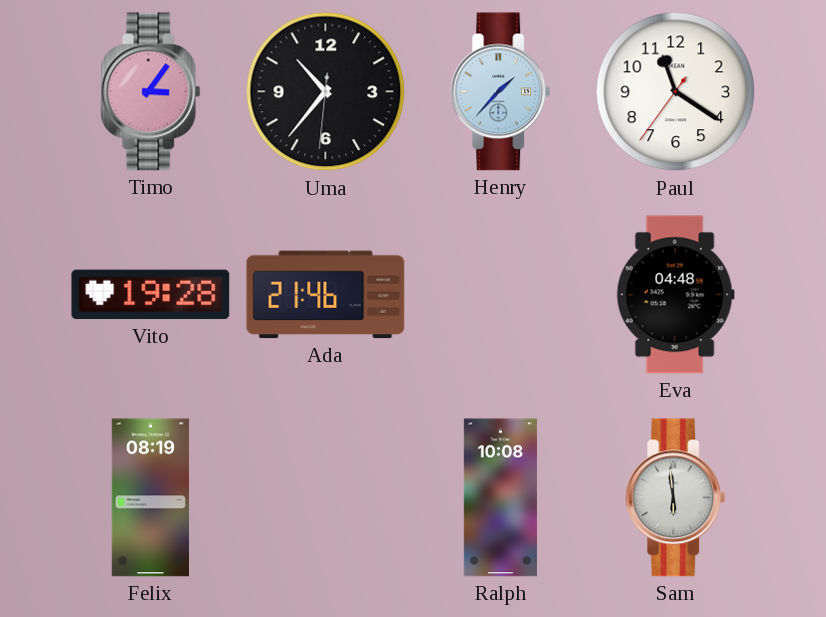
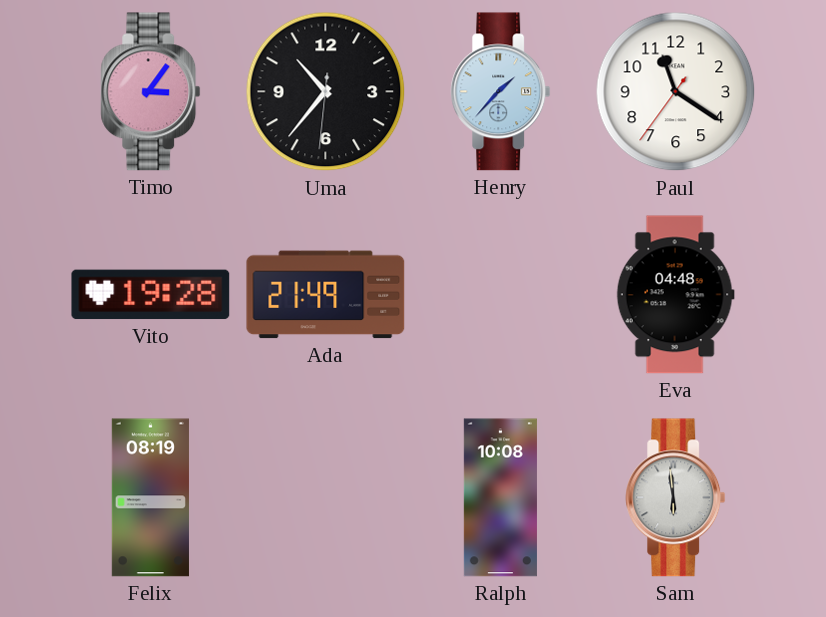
Ada: 21:46 -> 21:49
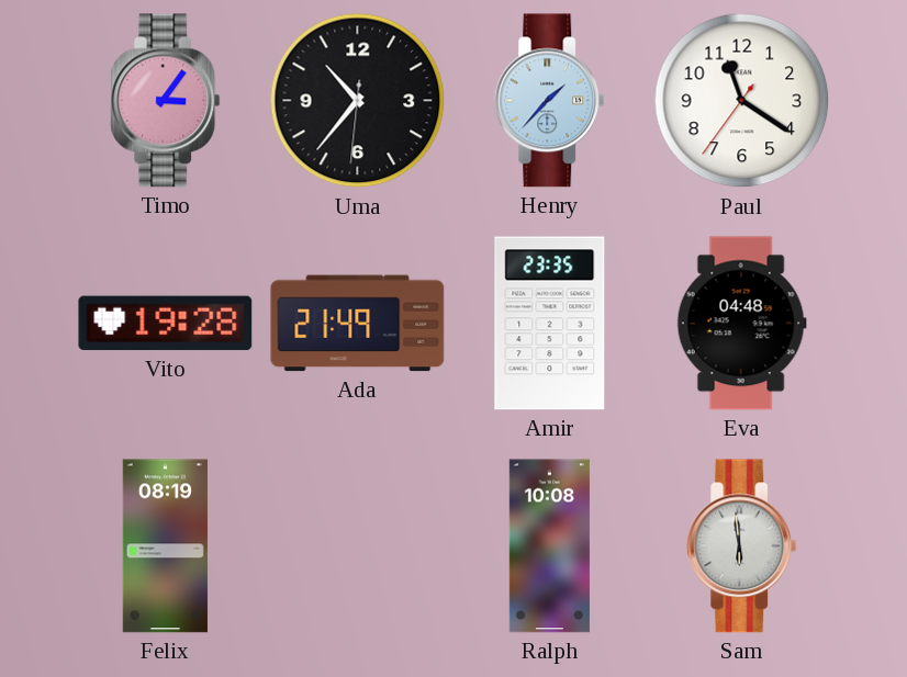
Amir: none -> 23:35
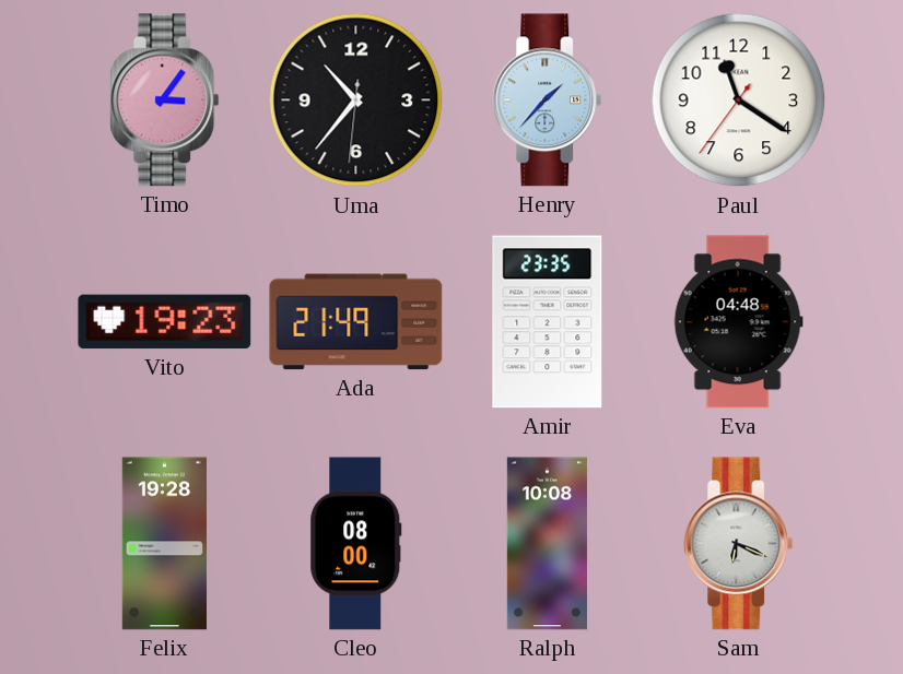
Vito: 19:28 -> 19:23
Felix: 08:19 -> 19:28
Cleo: none -> 08:00
Sam: 5:59 -> 6:19
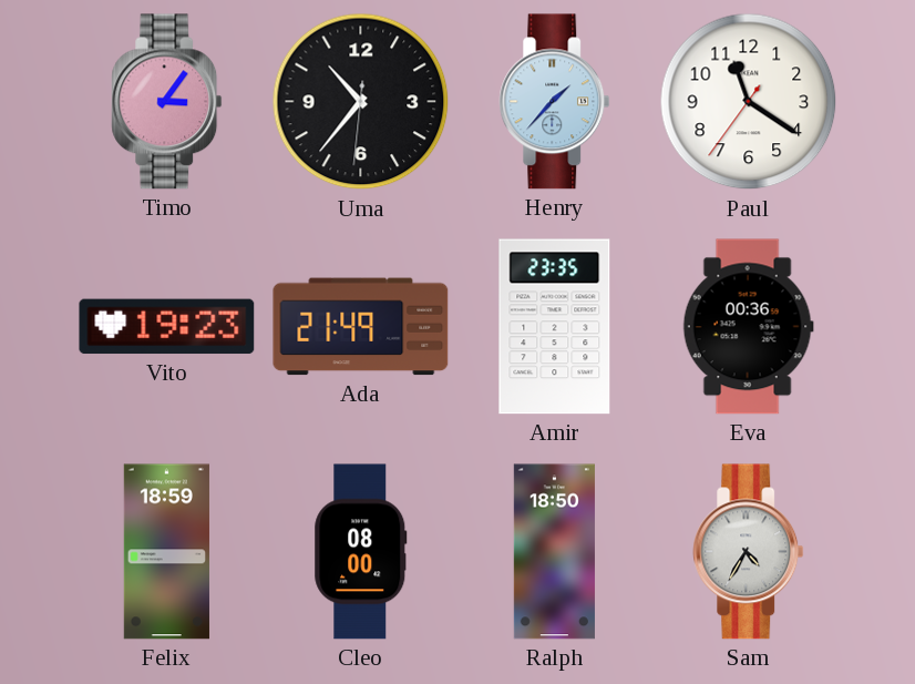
Eva: 04:48 -> 00:36
Felix: 19:28 -> 18:59
Ralph: 10:08 -> 18:50
Sam: 6:19 -> 4:35
